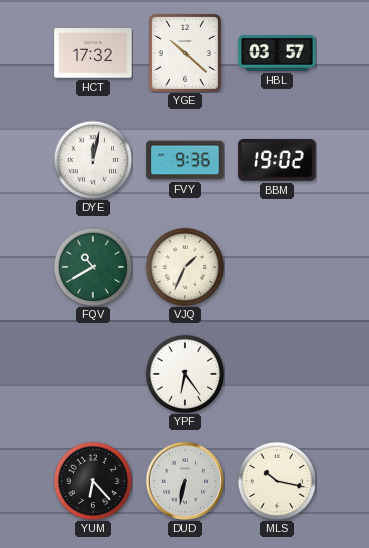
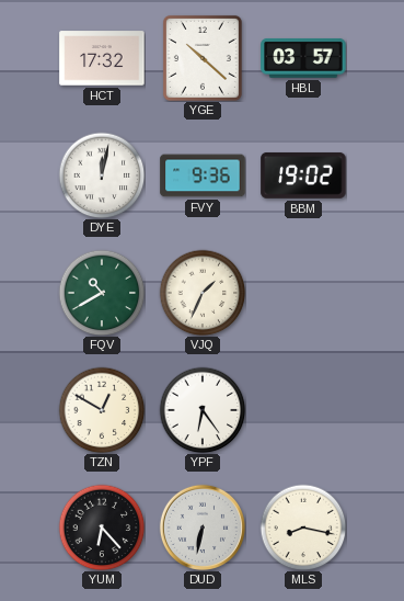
TZN: none -> 12:50
MLS: 10:17 -> 8:17
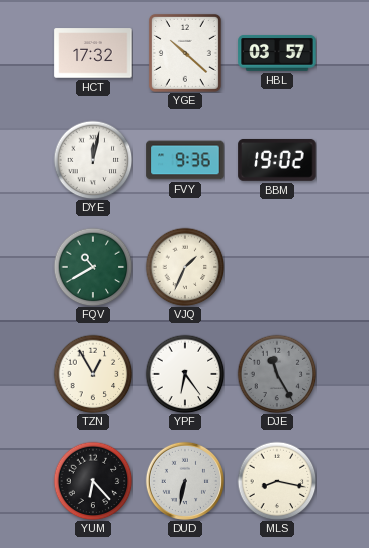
TZN: 12:50 -> 12:55
DJE: none -> 11:25
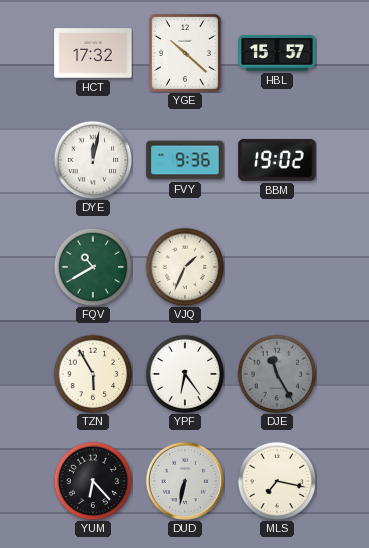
HBL: 03:57 -> 15:57
TZN: 12:55 -> 5:55
MLS: 8:17 -> 7:17
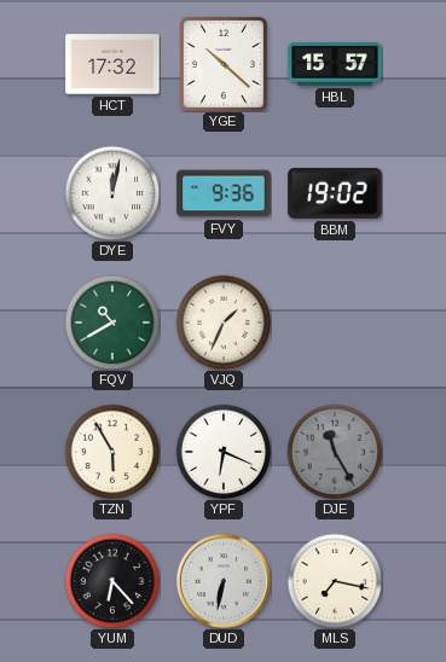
YPF: 6:24 -> 6:19
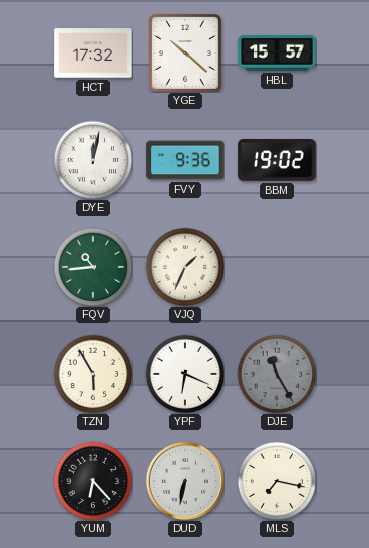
FQV: 10:40 -> 10:44
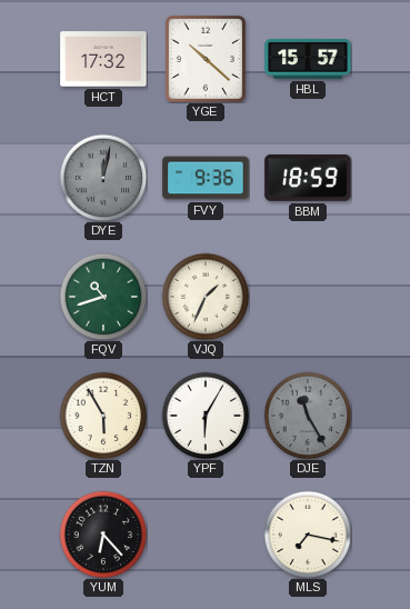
DYE dial: white -> grey
BBM: 19:02 -> 18:59
FQV: 10:44 -> 10:42
YPF: 6:19 -> 6:05
DUD: 6:32 -> none
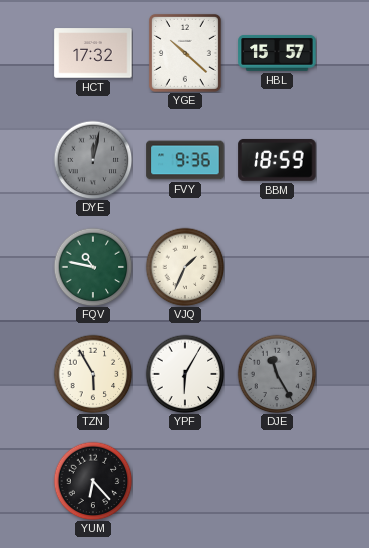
FQV: 10:42 -> 10:47
MLS: 7:17 -> none
